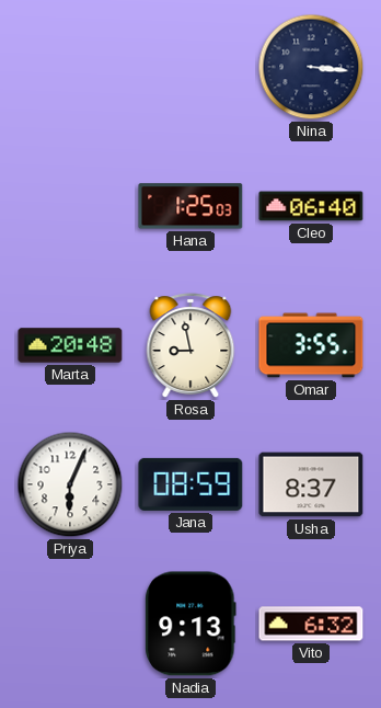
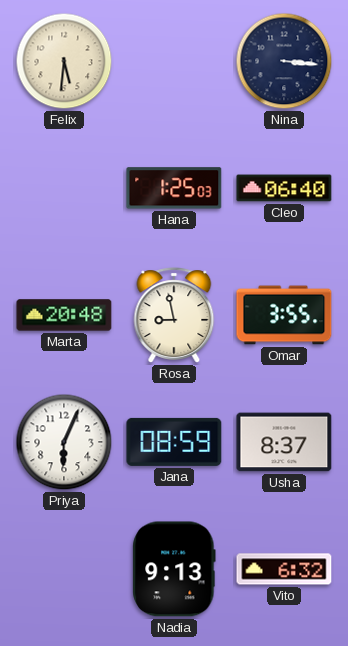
Felix: none -> 5:31
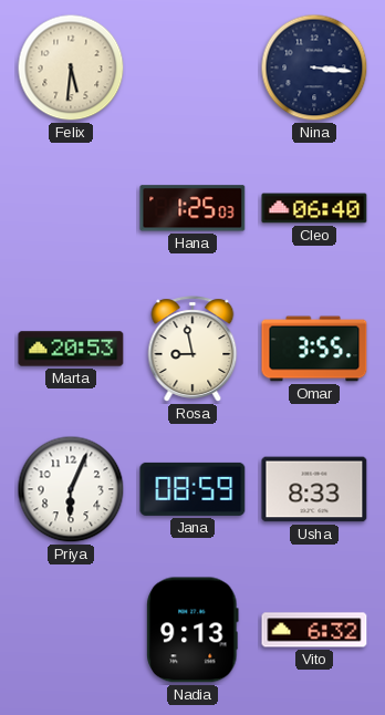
Marta: 20:48 -> 20:53
Usha: 8:37 -> 8:33
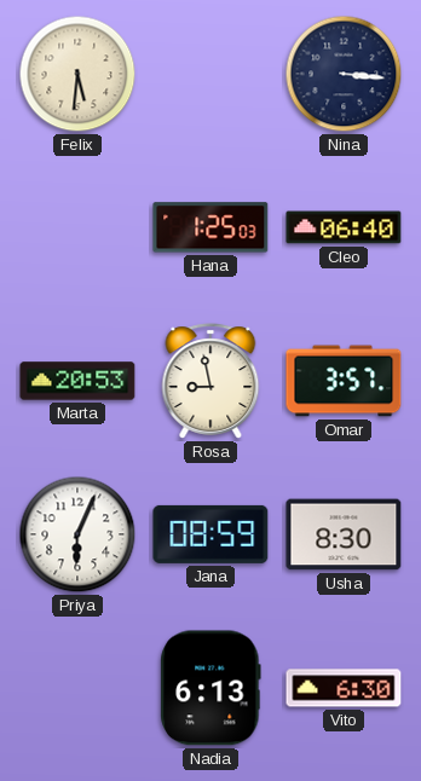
Omar: 3:55 -> 3:57
Usha: 8:33 -> 8:30
Nadia: 9:13 -> 6:13
Vito: 6:32 -> 6:30
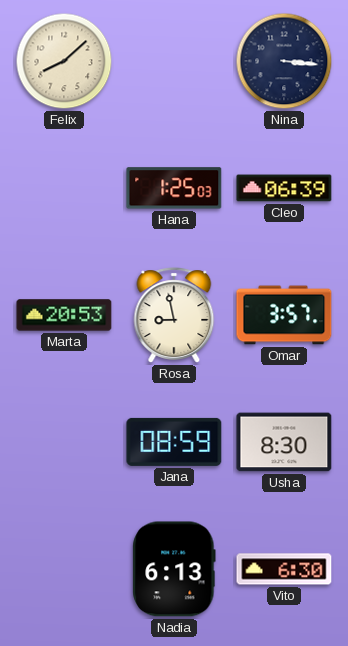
Felix: 5:31 -> 8:08
Cleo: 06:40 -> 06:39
Priya: 6:04 -> none
